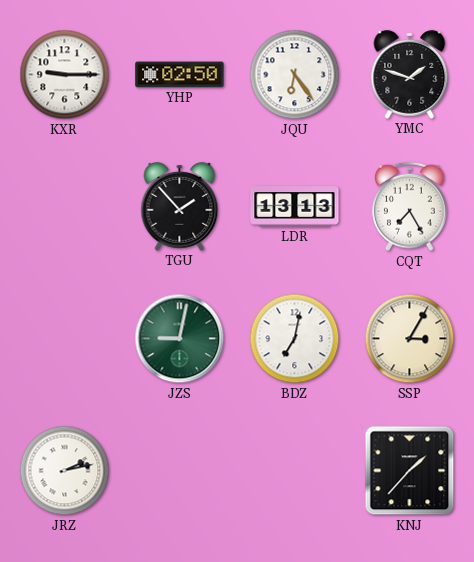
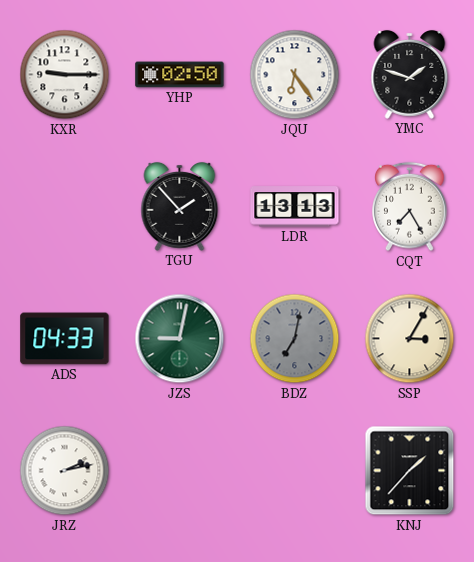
ADS: none -> 04:33
BDZ dial: white -> grey
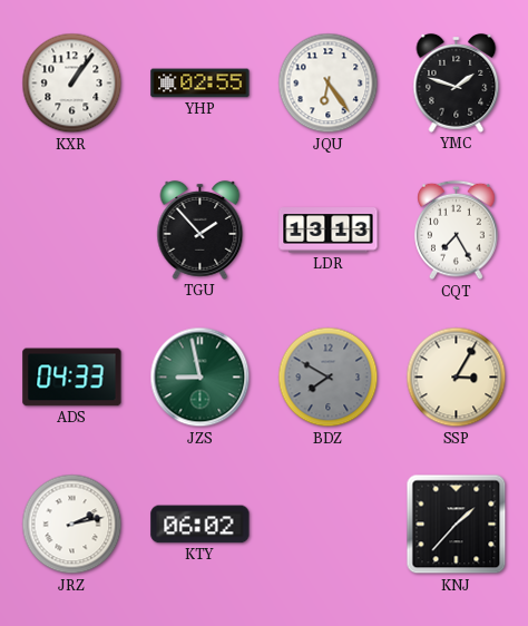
KXR: 9:15 -> 1:06
YHP: 02:50 -> 02:55
JZS: 9:02 -> 8:58
BDZ: 7:02 -> 7:50
KTY: none -> 06:02
